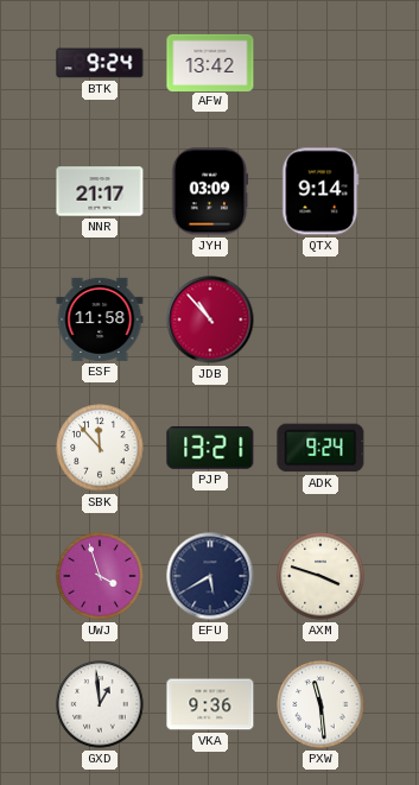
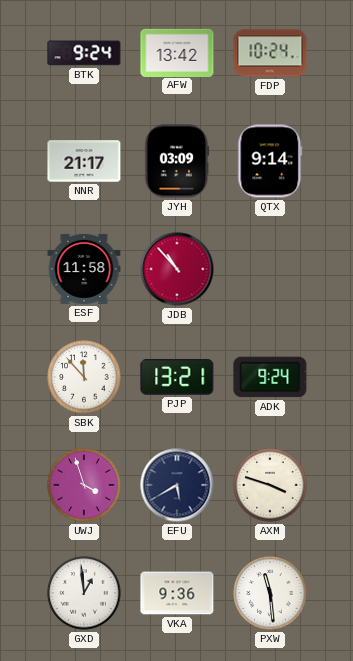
FDP: none -> 10:24
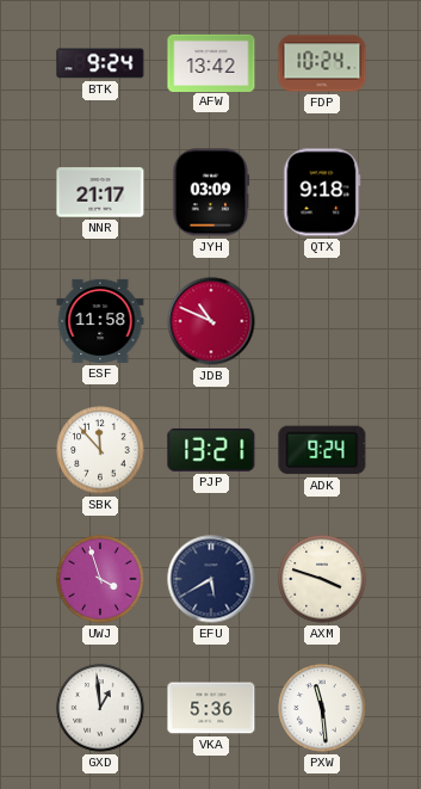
QTX: 9:14 -> 9:18
JDB: 10:53 -> 10:49
VKA: 9:36 -> 5:36
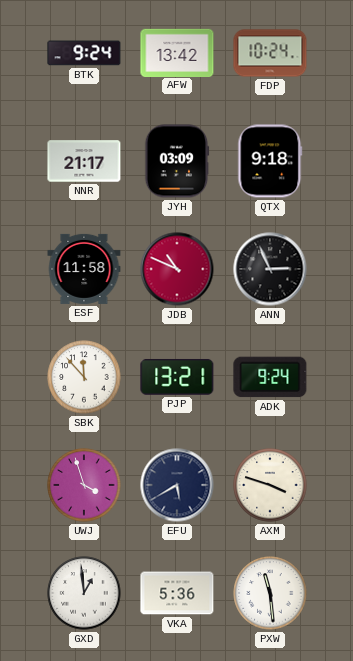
ANN: none -> 2:56
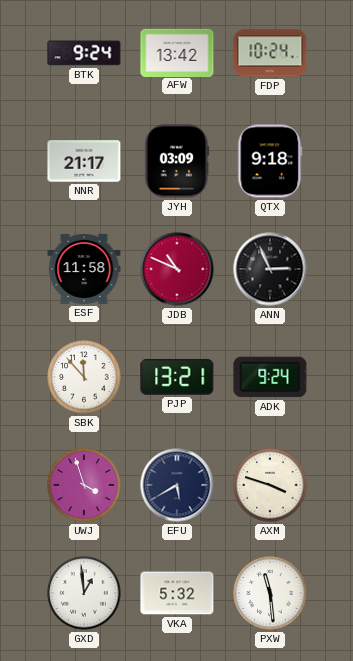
VKA: 5:36 -> 5:32
